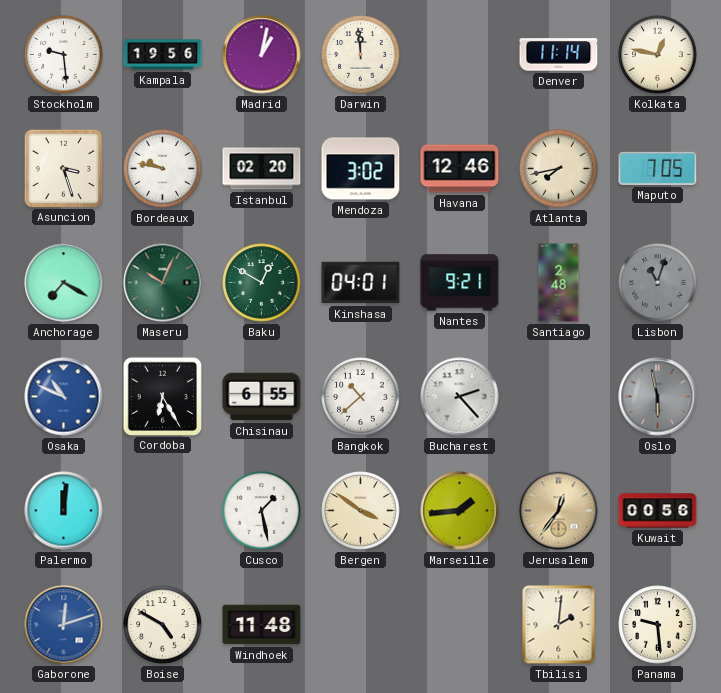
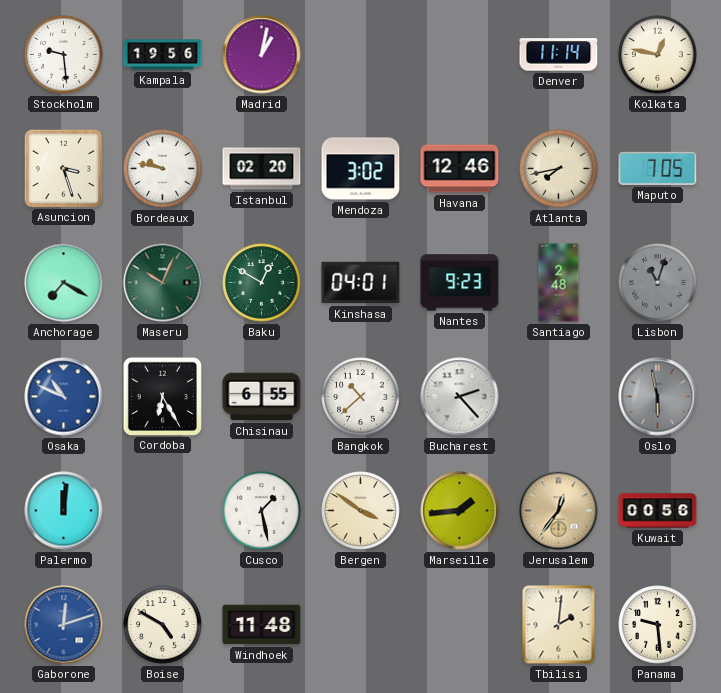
Darwin: 11:59 -> none
Nantes: 9:21 -> 9:23
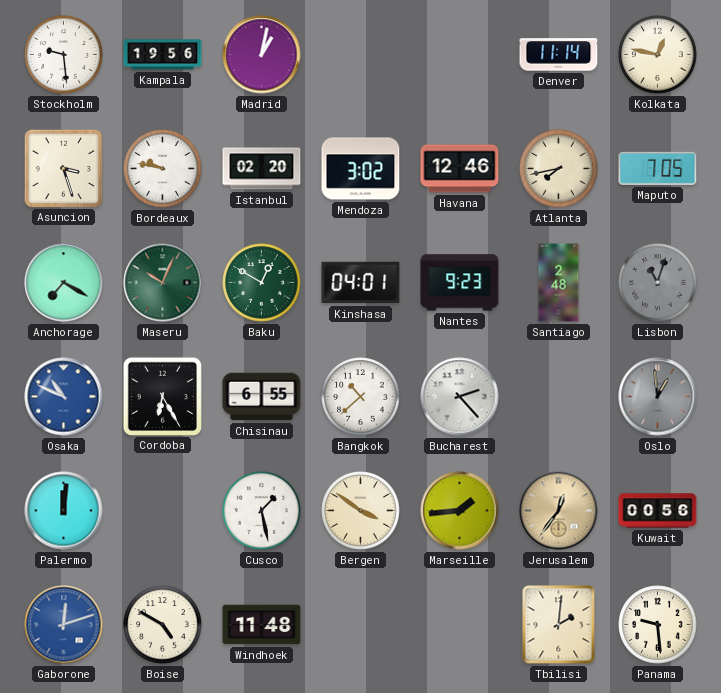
Oslo: 5:58 -> 12:59
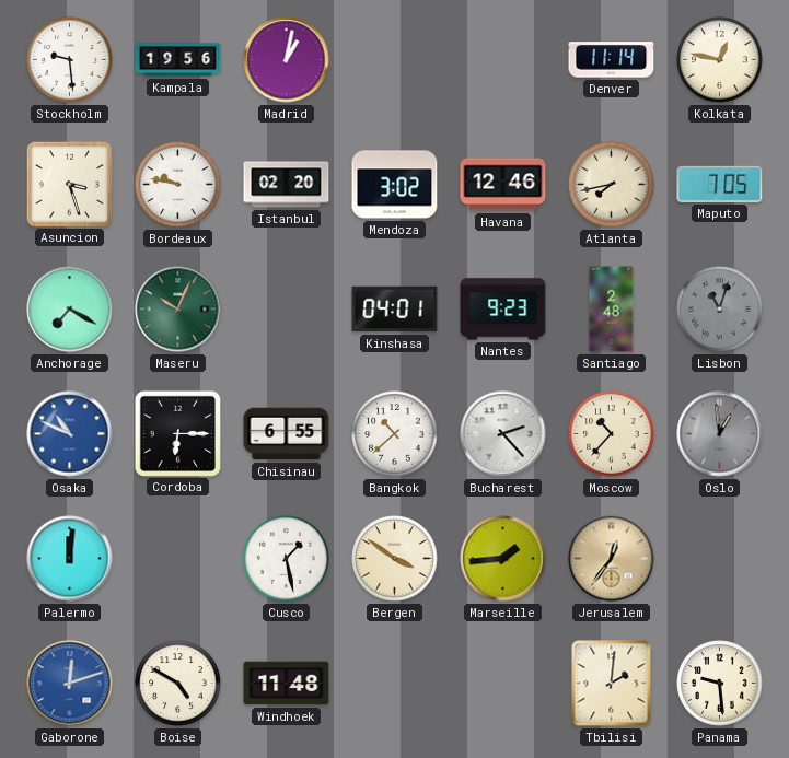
Baku: 12:50 -> none
Cordoba: 6:25 -> 6:15
Moscow: none -> 10:37
Kuwait: 00:56 -> none
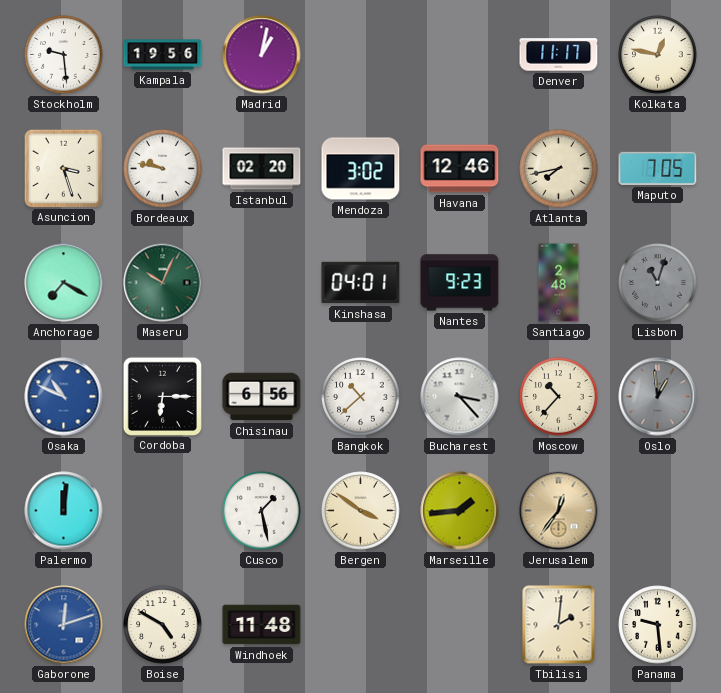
Denver: 11:14 -> 11:17
Chisinau: 6:55 -> 6:56
Bucharest: 2:23 -> 3:23
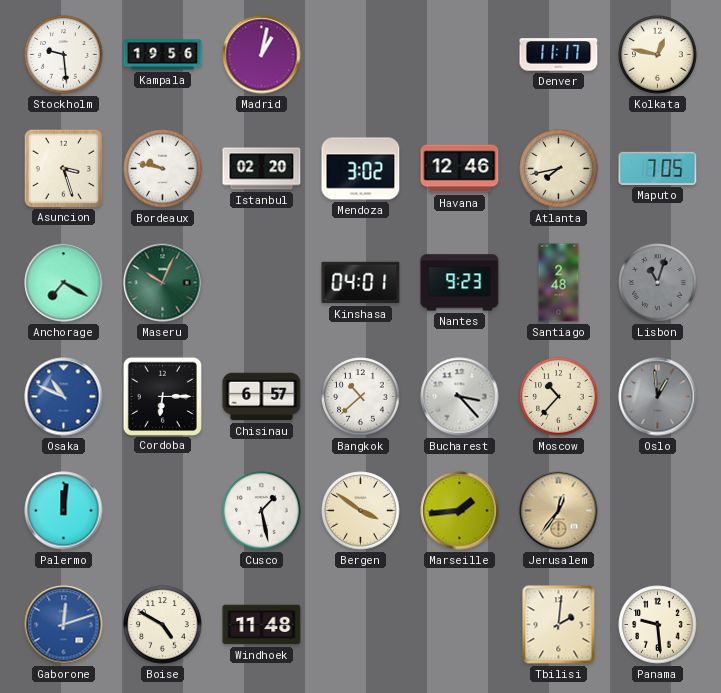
Chisinau: 6:56 -> 6:57
